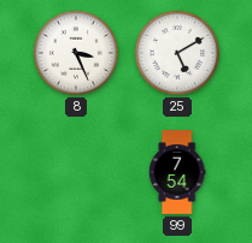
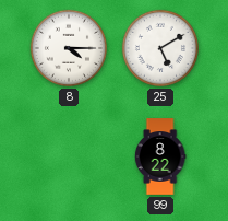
8: 3:26 -> 4:15
99: 7:54 -> 8:22
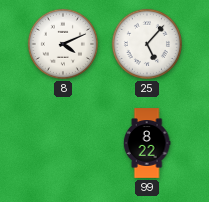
8: 4:15 -> 4:11
25: 5:10 -> 5:07
